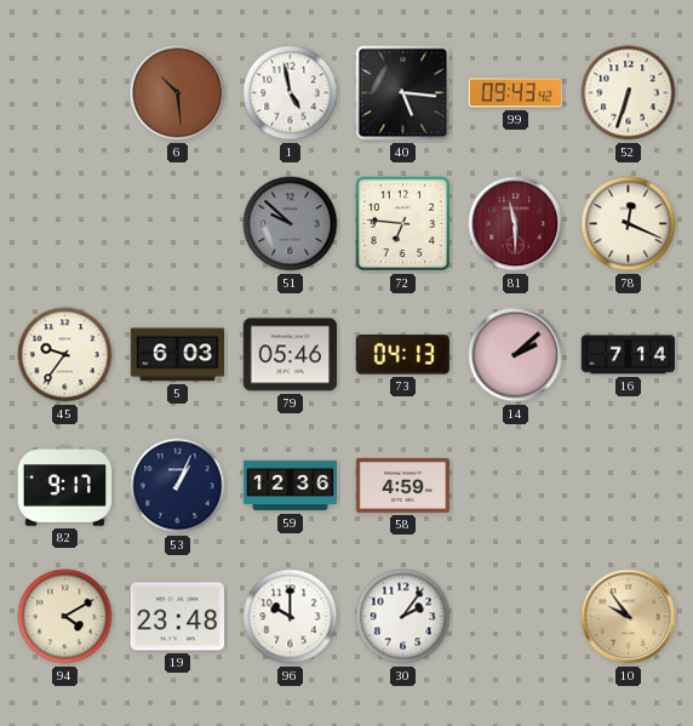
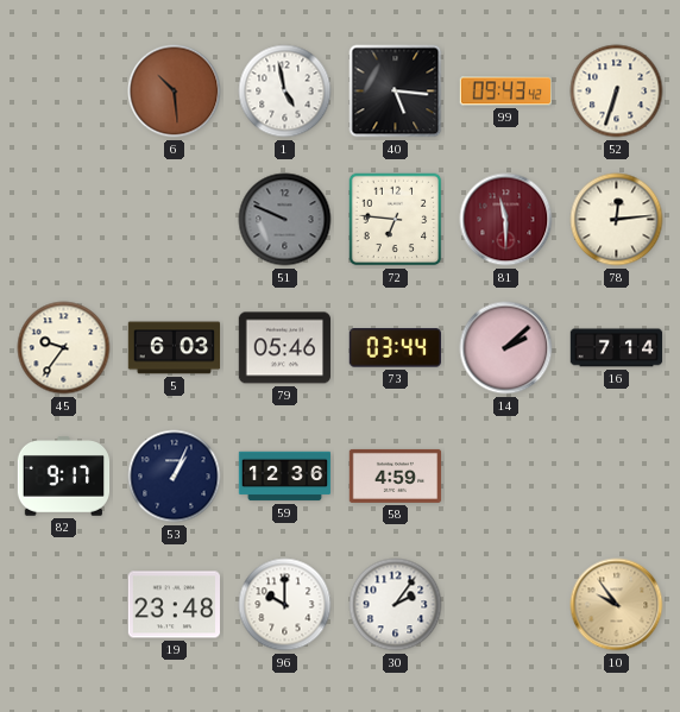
51: 9:52 -> 9:49
78: 12:19 -> 12:14
73: 04:13 -> 03:44
94: 4:10 -> none
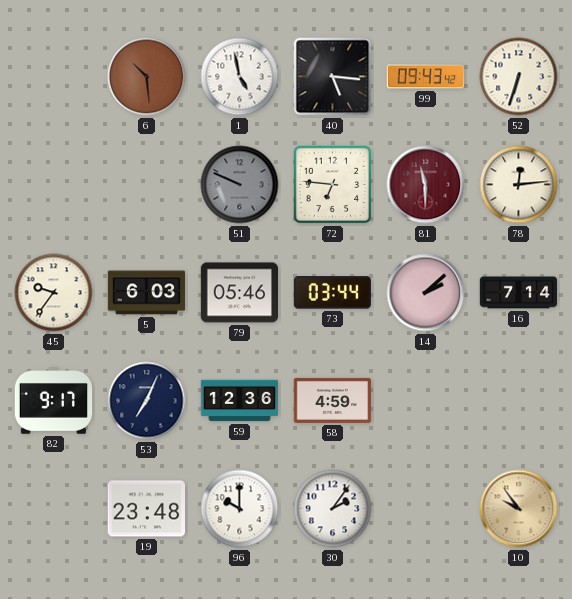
53: 1:04 -> 7:04
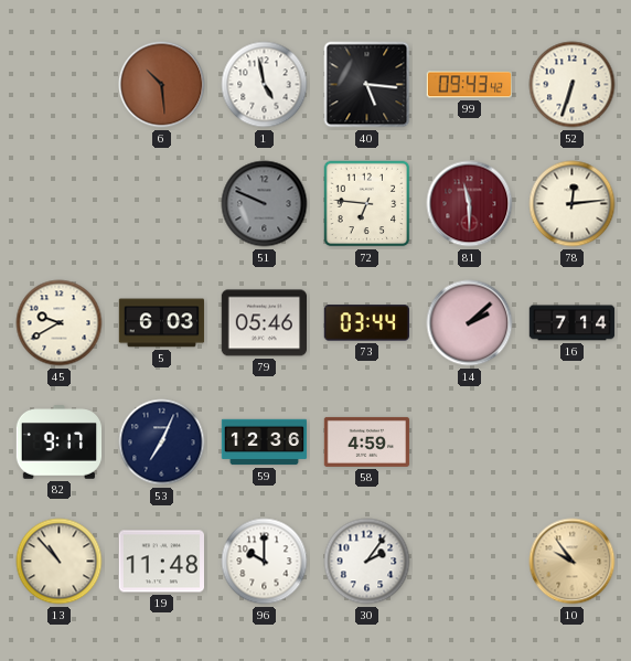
45: 9:36 -> 9:40
13: none -> 10:53
19: 23:48 -> 11:48
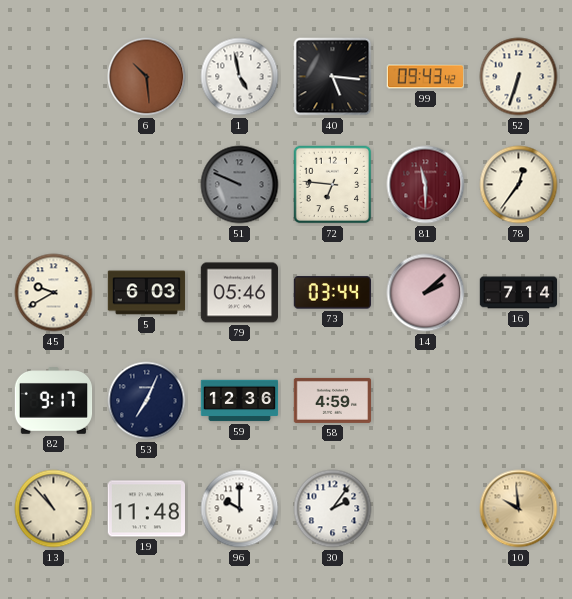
78: 12:14 -> 12:36
10: 9:54 -> 9:59
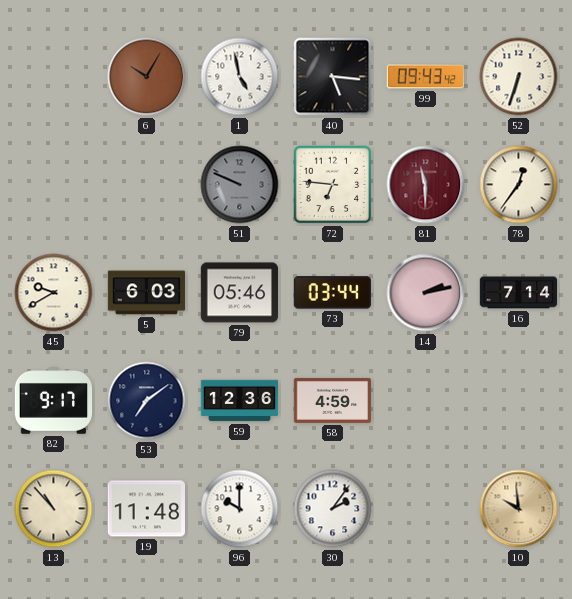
6: 10:29 -> 10:05
14: 2:08 -> 2:13
53: 7:04 -> 7:09
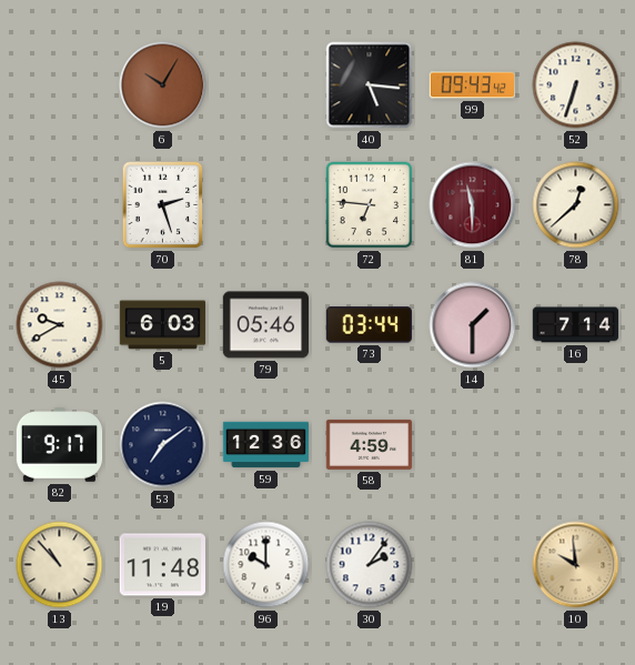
1: 4:58 -> none
70: none -> 2:27
51: 9:49 -> none
78: 12:36 -> 12:38
14: 2:13 -> 1:30
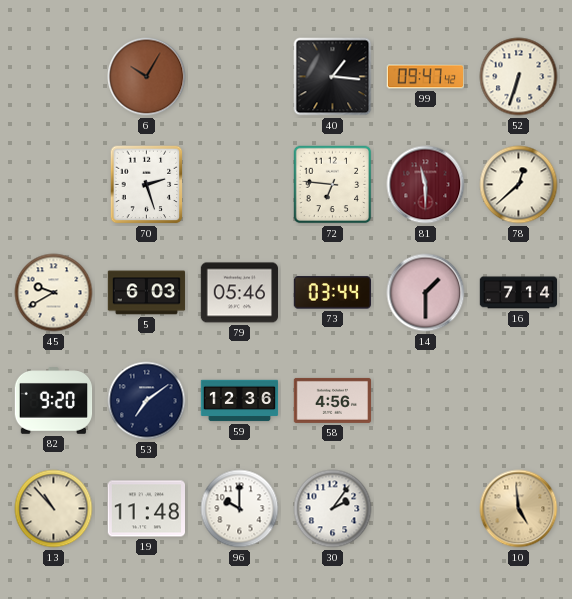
40: 5:16 -> 1:16
99: 09:43 -> 09:47
82: 9:17 -> 9:20
58: 4:59 -> 4:56
10: 9:59 -> 4:59
